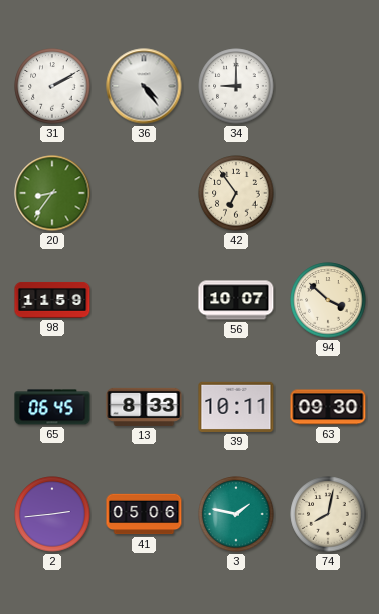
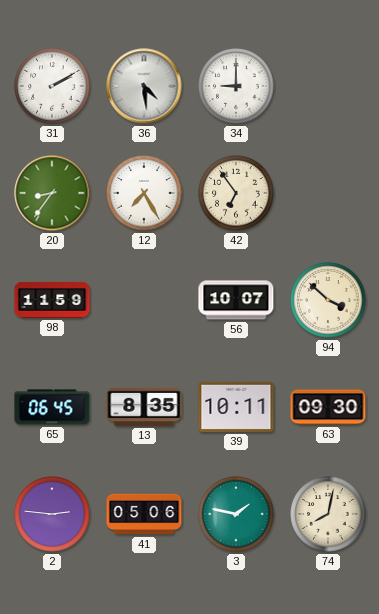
36: 4:24 -> 4:29
12: none -> 7:25
13: 8:33 -> 8:35
2: 2:44 -> 2:46
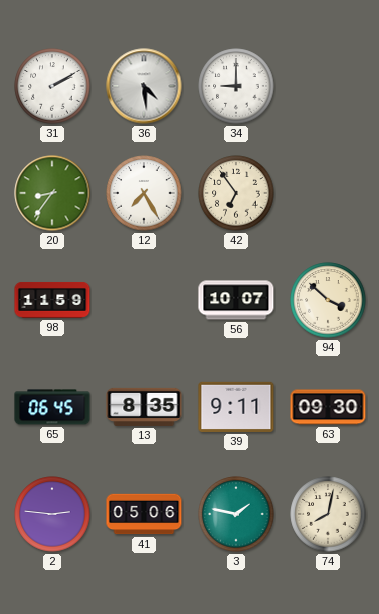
39: 10:11 -> 9:11
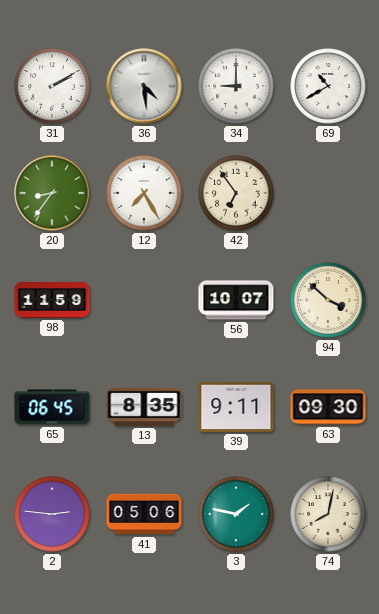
69: none -> 10:40
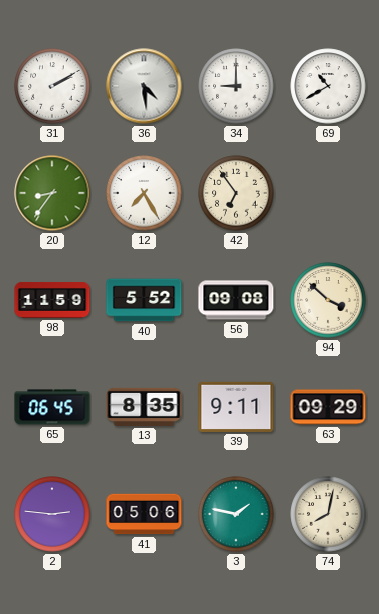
40: none -> 5:52
56: 10:07 -> 09:08
63: 09:30 -> 09:29
